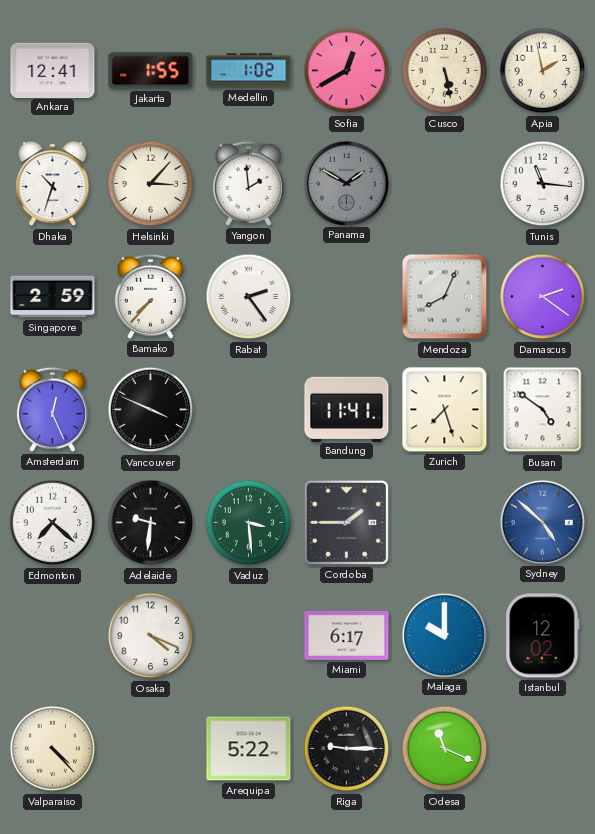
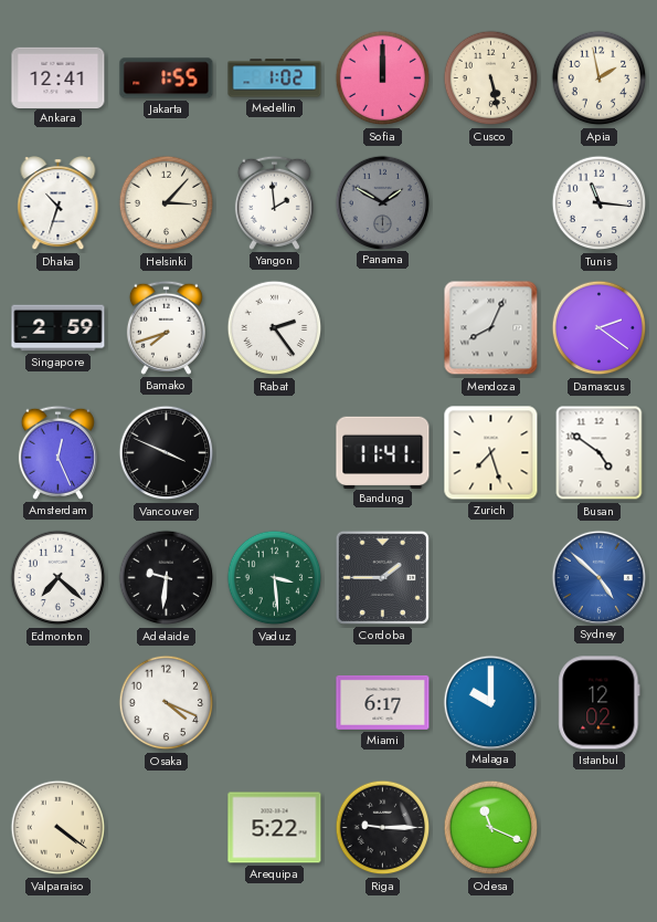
Sofia: 12:40 -> 12:00
Bamako: 7:37 -> 7:42
Valparaiso: 4:23 -> 4:21
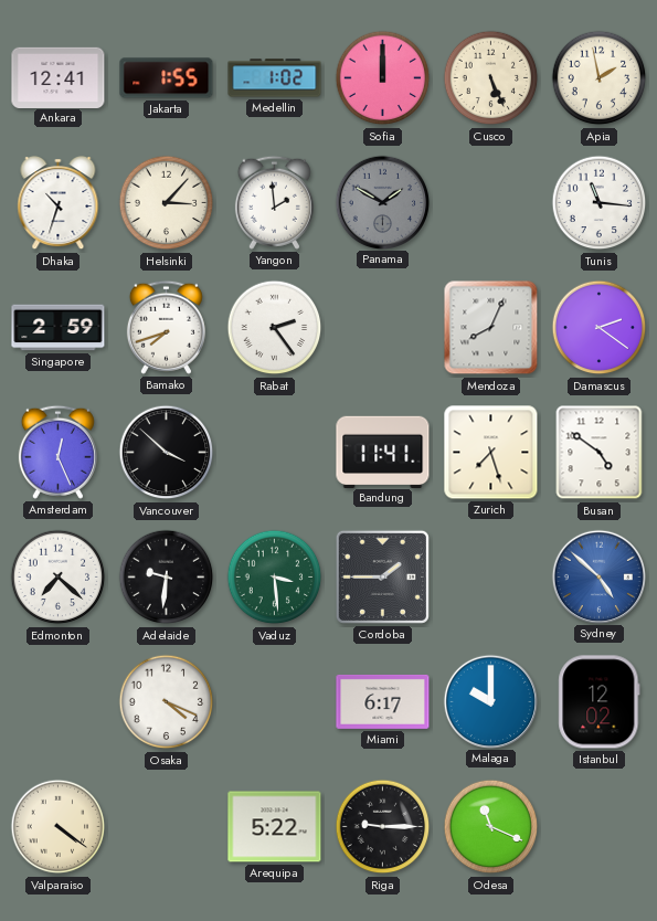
Cusco: 5:28 -> 5:26
Vancouver: 3:49 -> 3:52
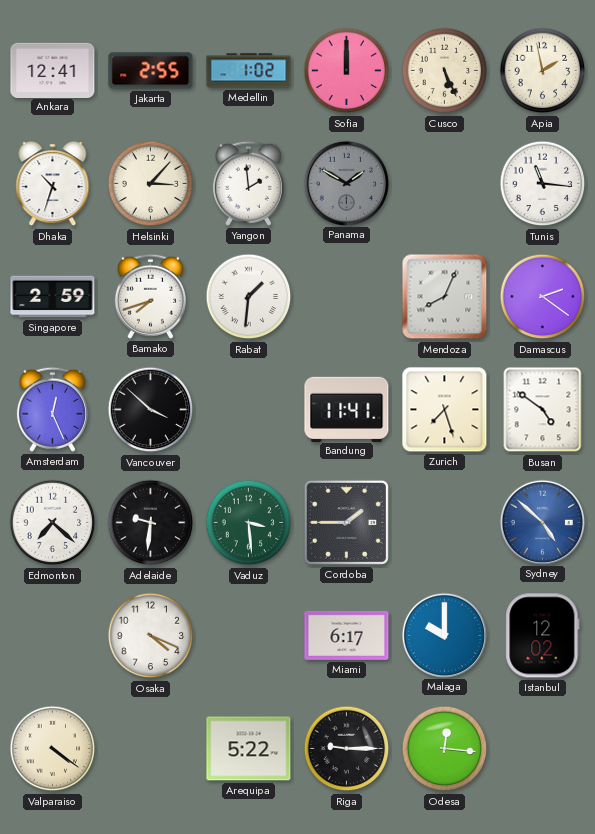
Jakarta: 1:55 -> 2:55
Rabat: 2:24 -> 1:31
Odesa: 11:19 -> 12:16
